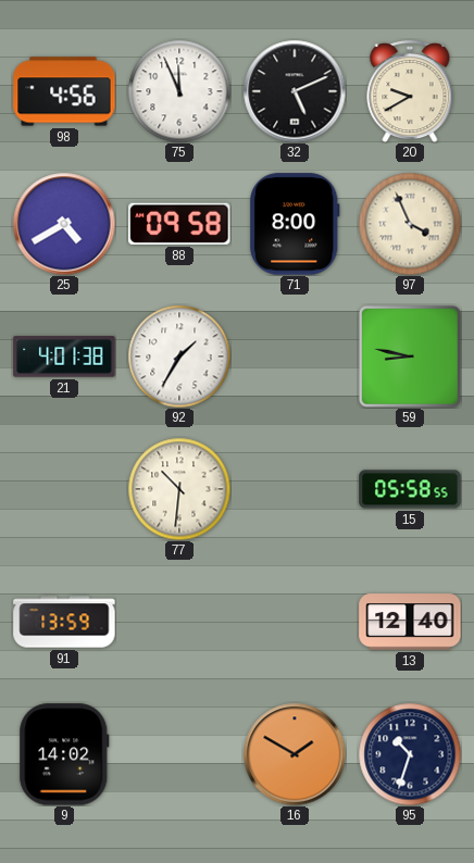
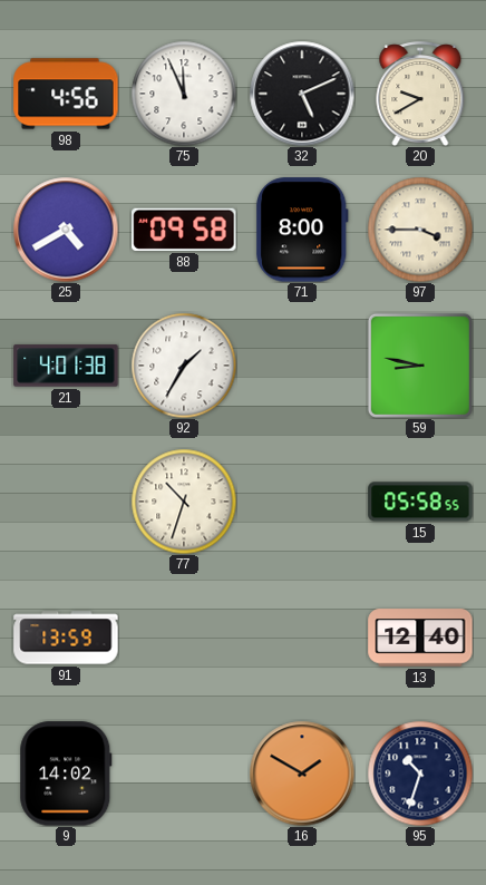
97: 3:56 -> 3:45
77: 10:31 -> 10:33
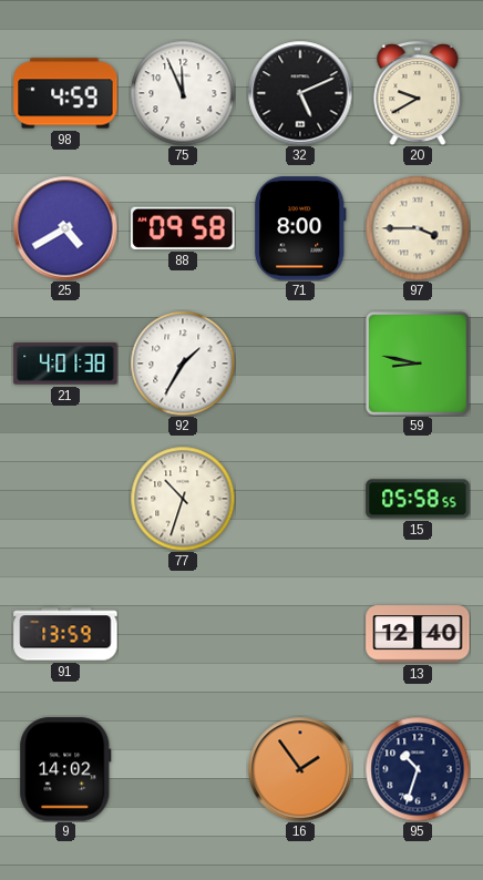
98: 4:56 -> 4:59
16: 1:50 -> 1:54
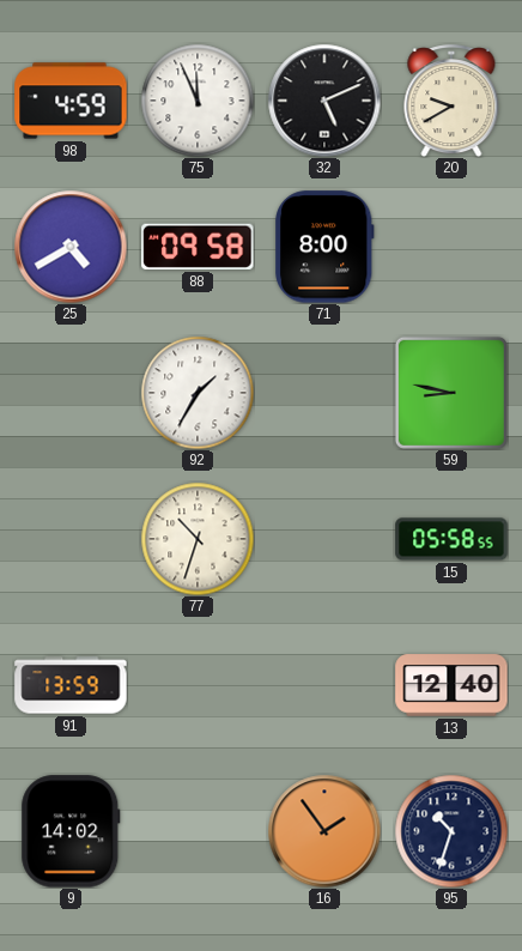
97: 3:45 -> none
21: 4:01 -> none
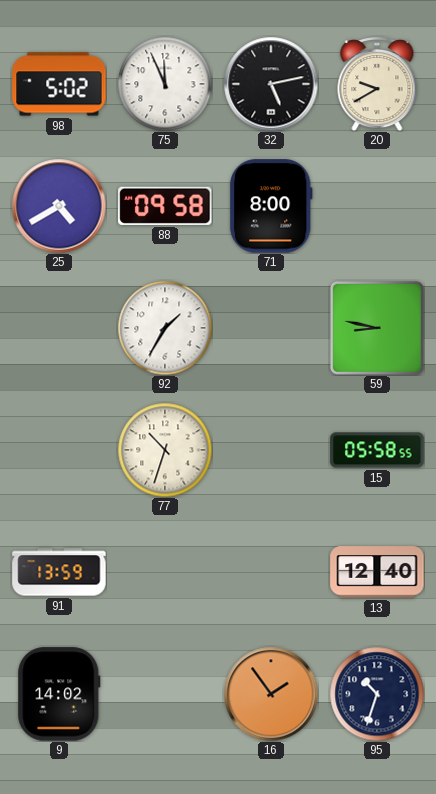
98: 4:59 -> 5:02
32: 5:11 -> 5:13
